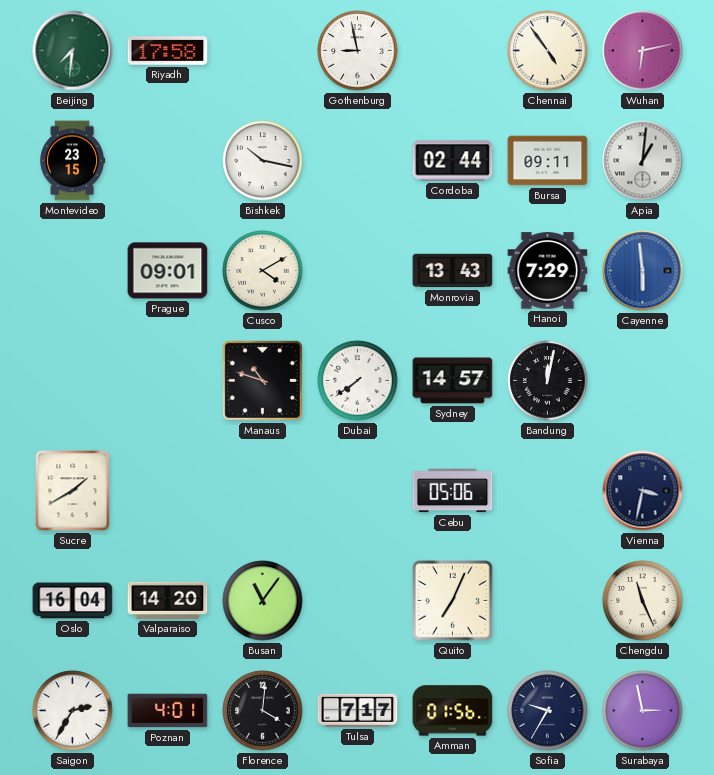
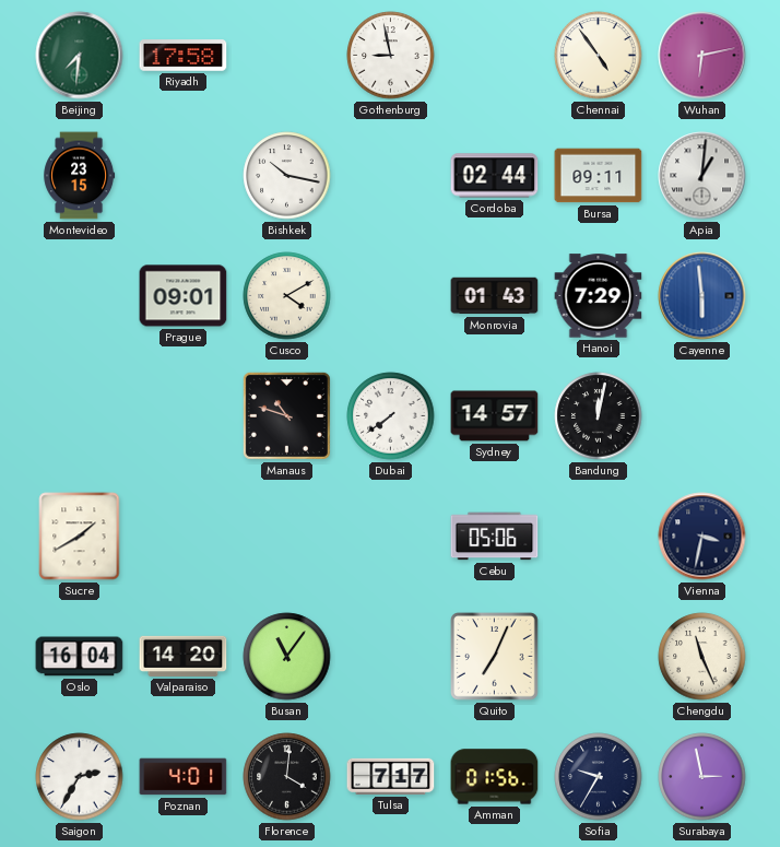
Monrovia: 13:43 -> 01:43
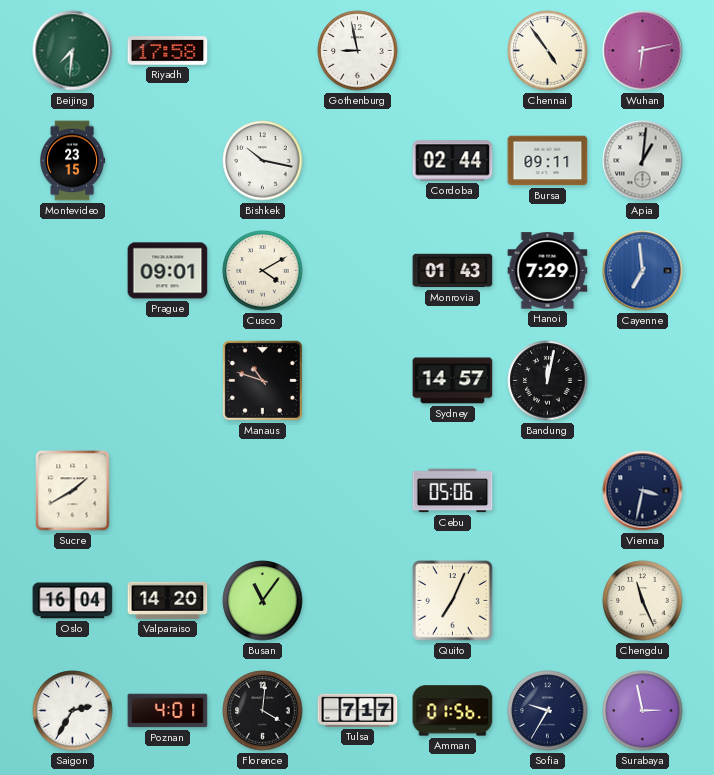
Cayenne: 5:59 -> 6:59
Dubai: 7:39 -> none
